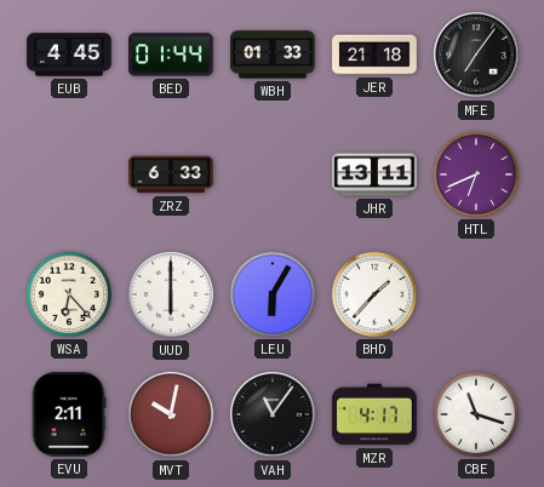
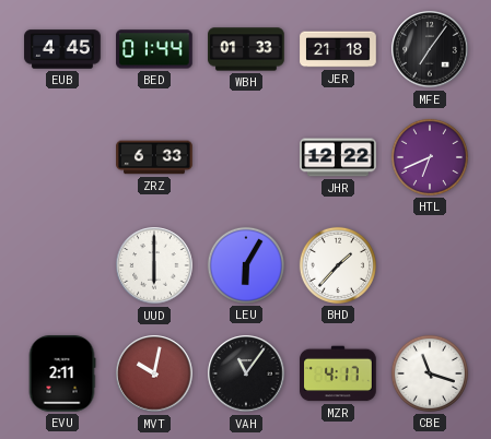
JHR: 13:11 -> 12:22
WSA: 6:23 -> none
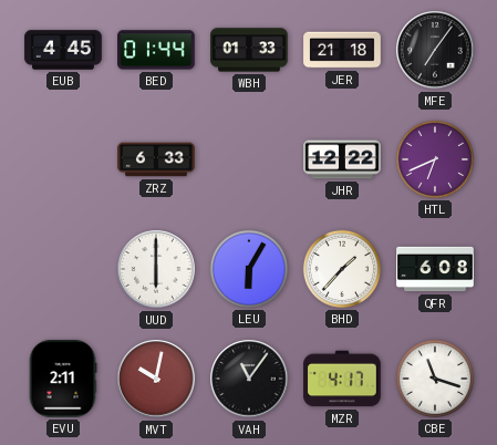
QFR: none -> 6:08
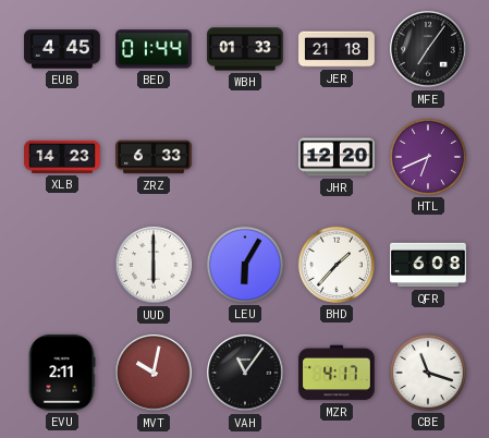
XLB: none -> 14:23
JHR: 12:22 -> 12:20
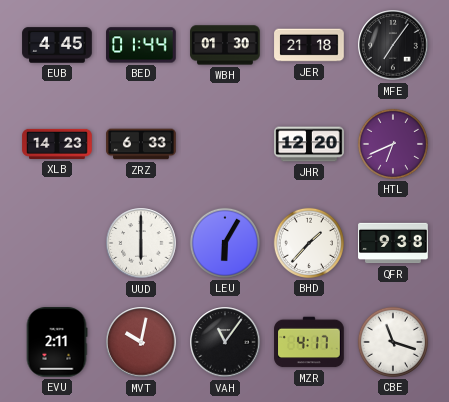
WBH: 01:33 -> 01:30
QFR: 6:08 -> 9:38
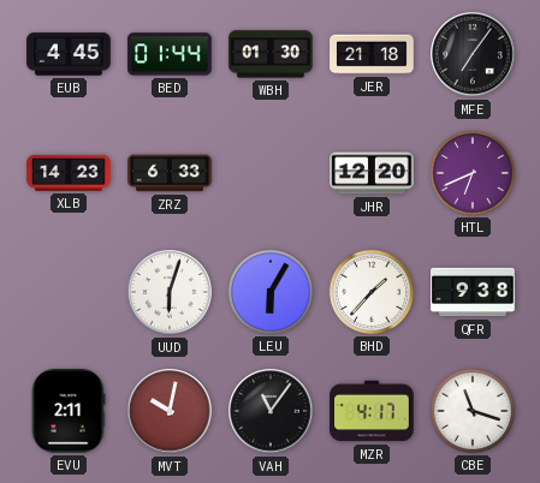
UUD: 6:00 -> 6:03
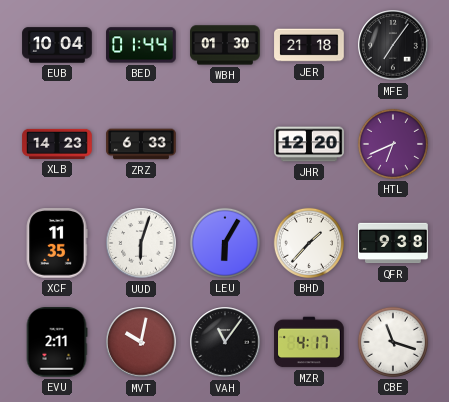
EUB: 4:45 -> 10:04
XCF: none -> 11:35
